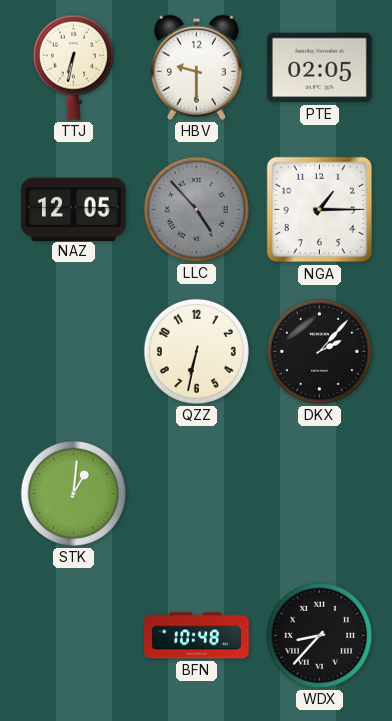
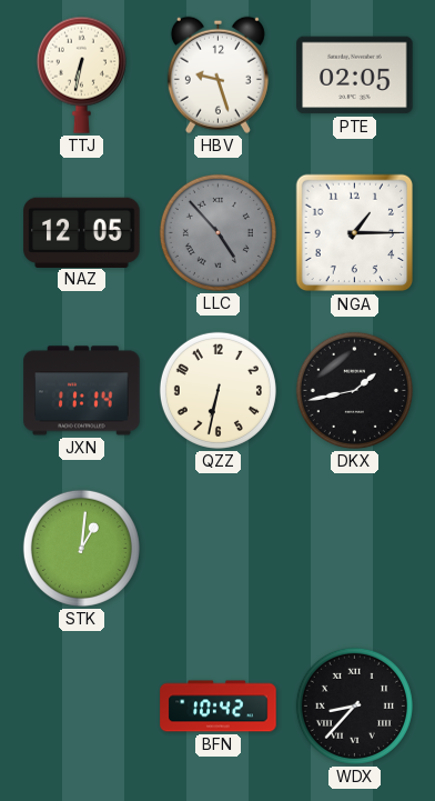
HBV: 9:30 -> 9:27
JXN: none -> 11:14
DKX: 2:07 -> 1:43
BFN: 10:48 -> 10:42
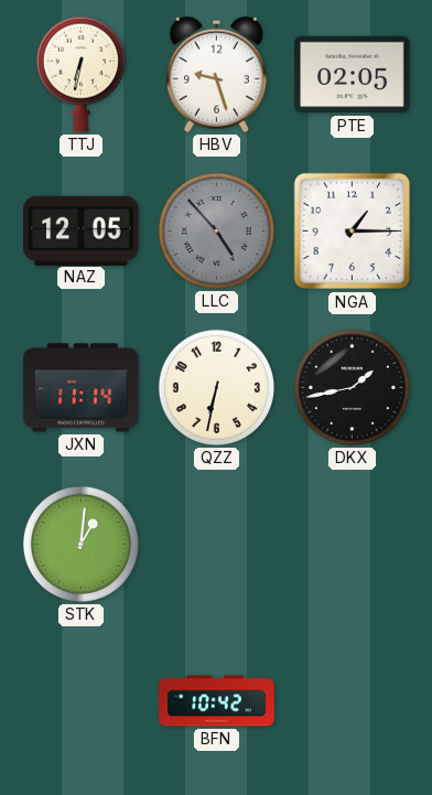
WDX: 8:37 -> none
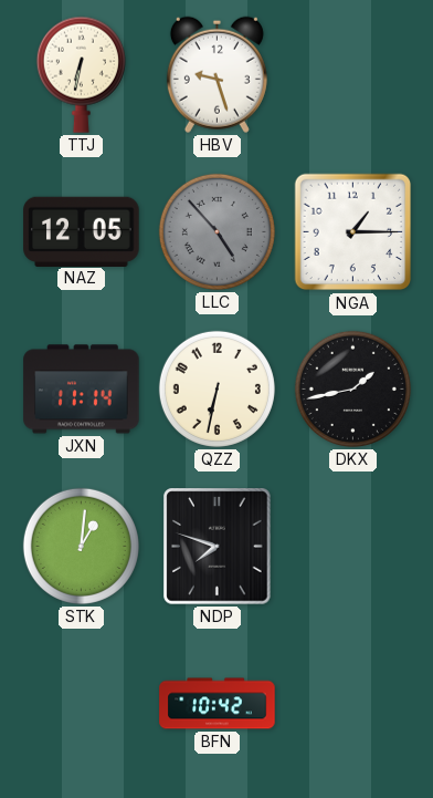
PTE: 02:05 -> none
NDP: none -> 7:48
